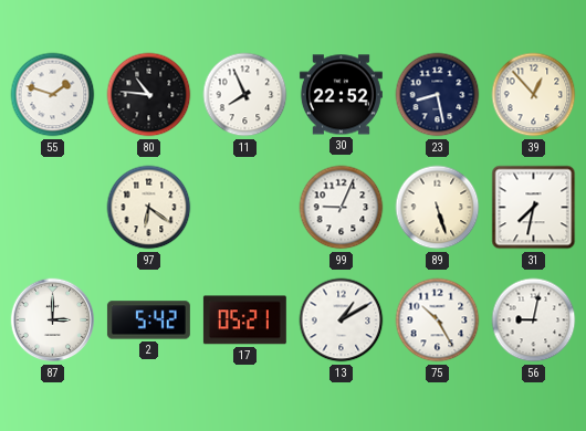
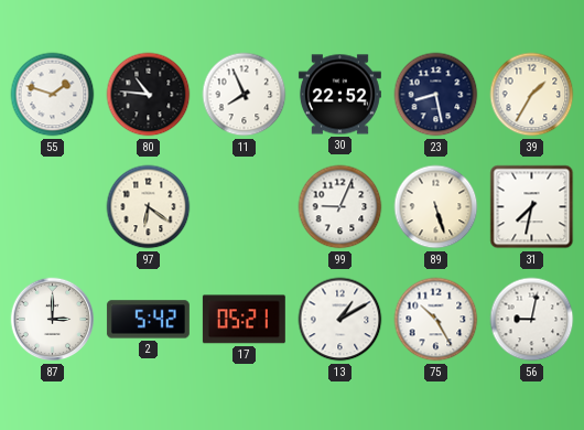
39: 12:53 -> 1:35
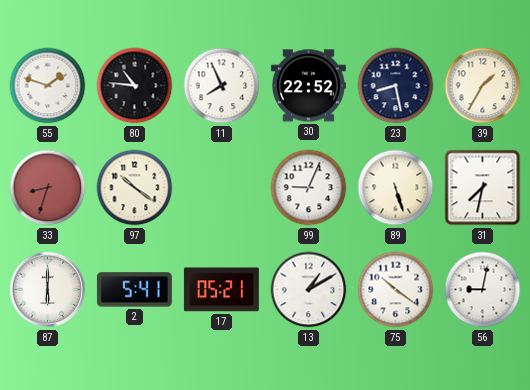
33: none -> 8:33
97: 6:21 -> 10:21
87: 3:00 -> 6:00
2: 5:42 -> 5:41
75: 10:25 -> 10:21
